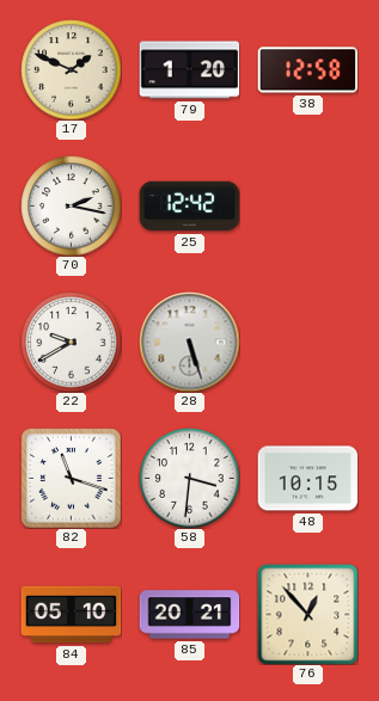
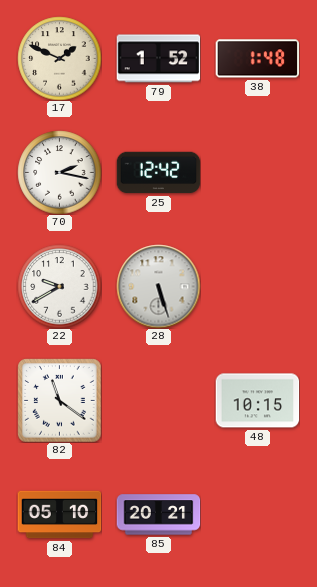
79: 1:20 -> 1:52
38: 12:58 -> 1:48
82: 11:18 -> 11:21
58: 3:31 -> none
76: 12:53 -> none
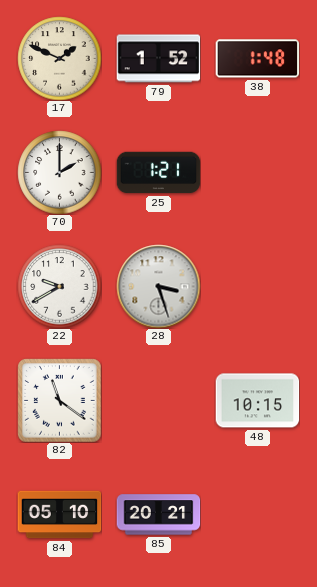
70: 2:17 -> 2:00
25: 12:42 -> 1:21
28: 5:27 -> 3:27
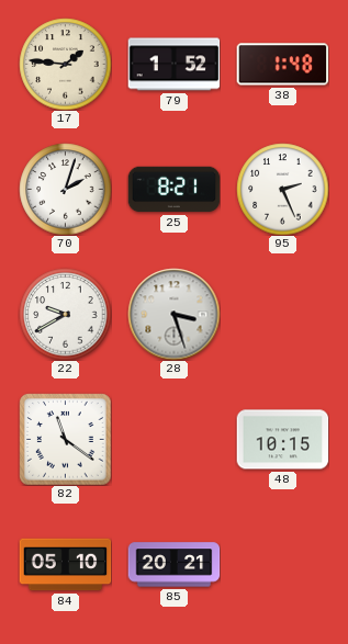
17: 1:49 -> 1:46
70: 2:00 -> 2:03
25: 1:21 -> 8:21
95: none -> 2:26
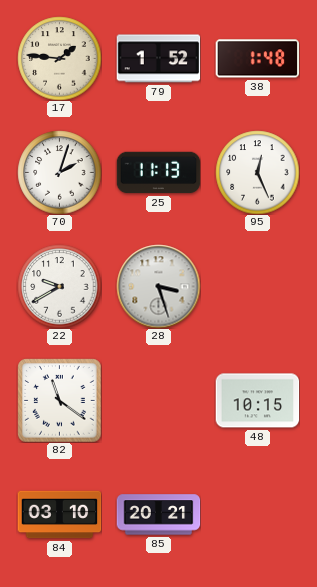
25: 8:21 -> 11:13
95: 2:26 -> 12:26
84: 05:10 -> 03:10
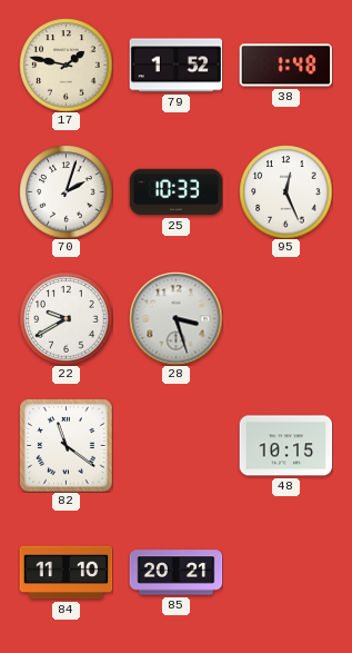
17: 1:46 -> 1:47
25: 11:13 -> 10:33
84: 03:10 -> 11:10
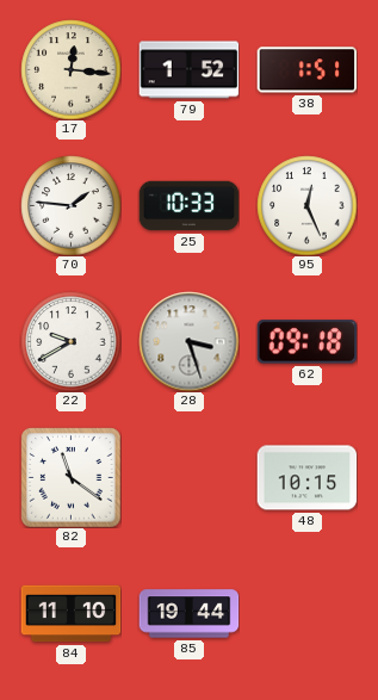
17: 1:47 -> 12:16
38: 1:48 -> 1:51
70: 2:03 -> 1:46
62: none -> 09:18
85: 20:21 -> 19:44
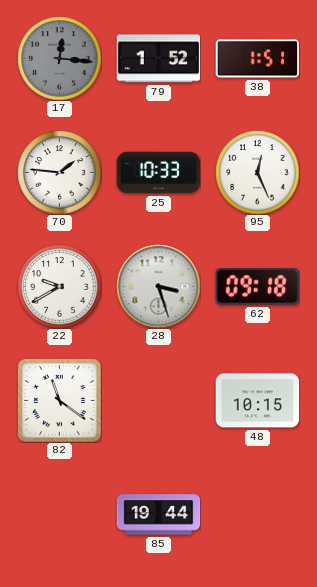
17 dial: cream -> grey
84: 11:10 -> none
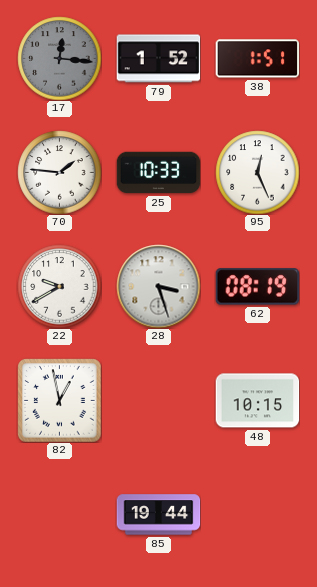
62: 09:18 -> 08:19
82: 11:21 -> 12:58
